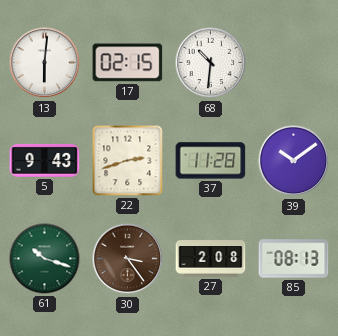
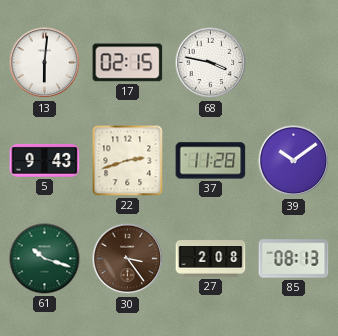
68: 10:31 -> 3:47
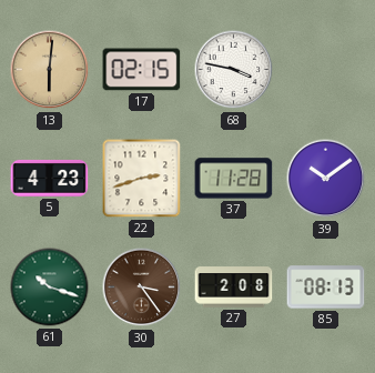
13 dial: white -> champagne
5: 9:43 -> 4:23
